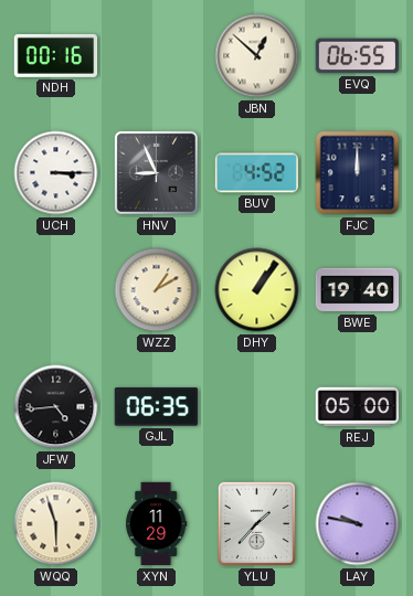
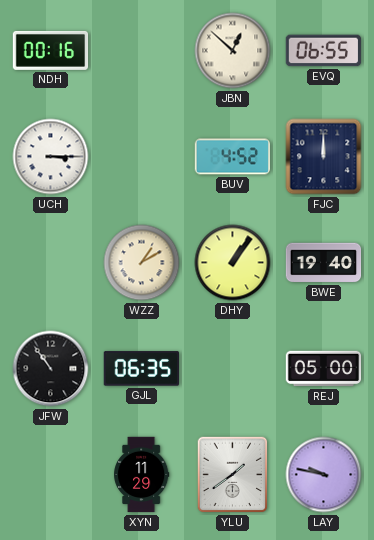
HNV: 8:56 -> none
JFW: 4:44 -> 10:54
WQQ: 5:57 -> none
YLU: 1:37 -> 1:39
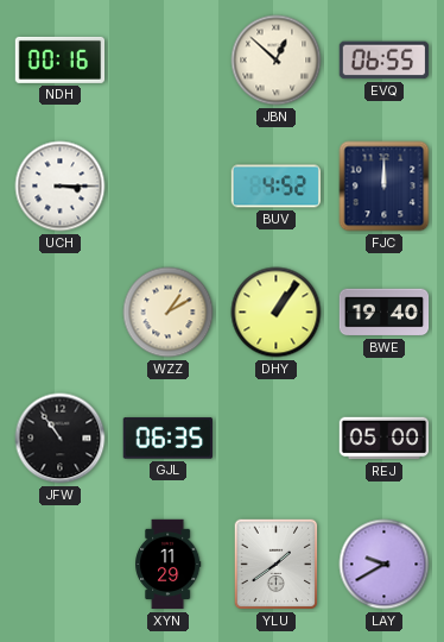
LAY: 9:47 -> 9:40
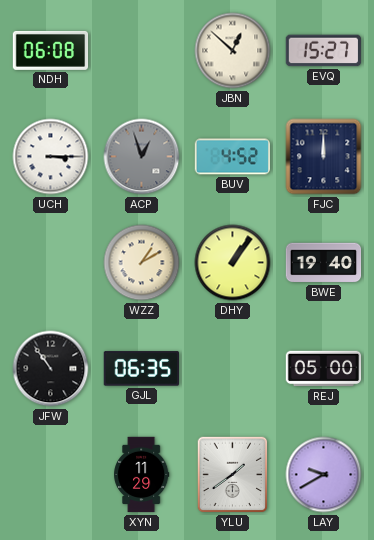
NDH: 00:16 -> 06:08
EVQ: 06:55 -> 15:27
ACP: none -> 12:57
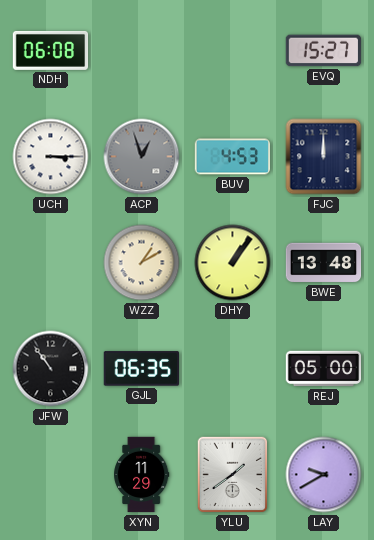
JBN: 12:52 -> none
BUV: 4:52 -> 4:53
BWE: 19:40 -> 13:48
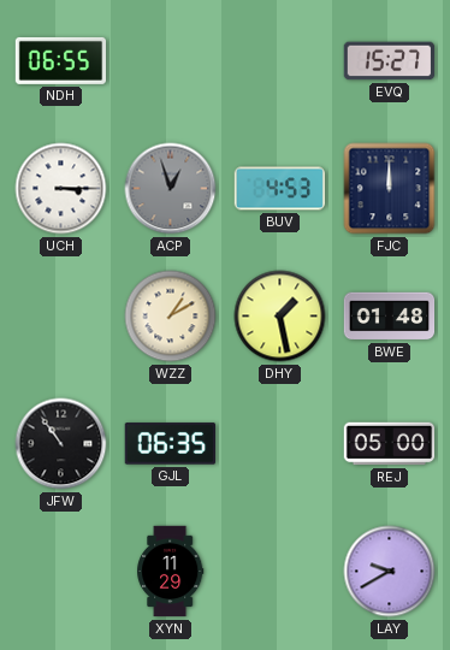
NDH: 06:08 -> 06:55
DHY: 1:06 -> 1:28
BWE: 13:48 -> 01:48
YLU: 1:39 -> none
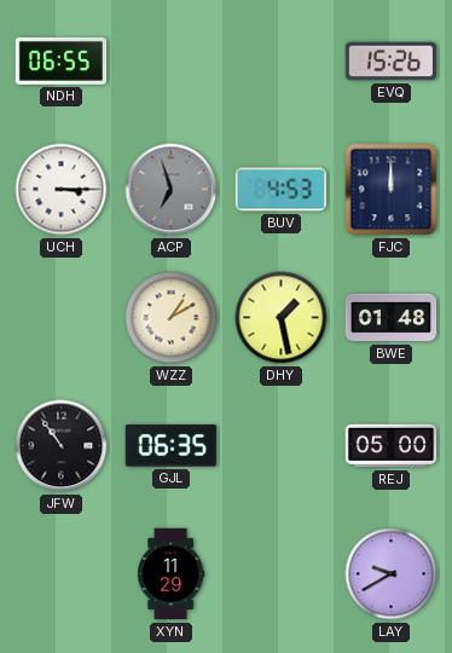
EVQ: 15:27 -> 15:26
ACP: 12:57 -> 6:57
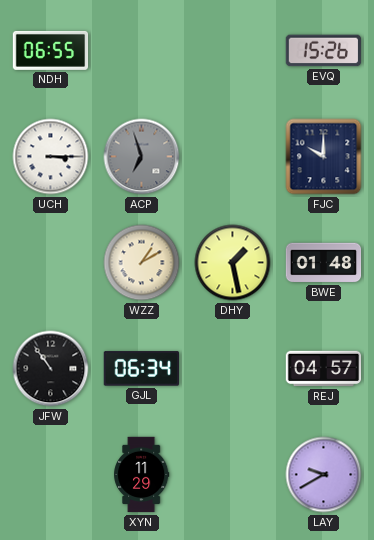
BUV: 4:53 -> none
FJC: 12:00 -> 10:00
GJL: 06:35 -> 06:34
REJ: 05:00 -> 04:57
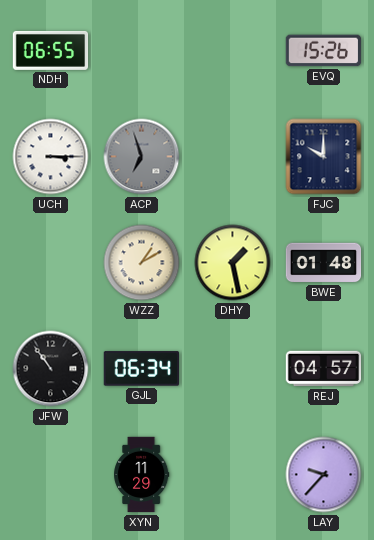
LAY: 9:40 -> 9:37
